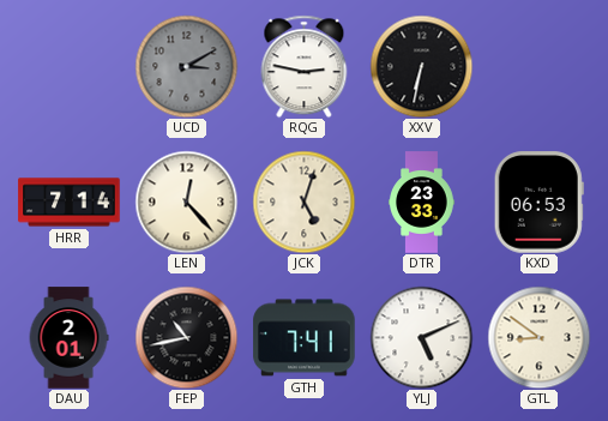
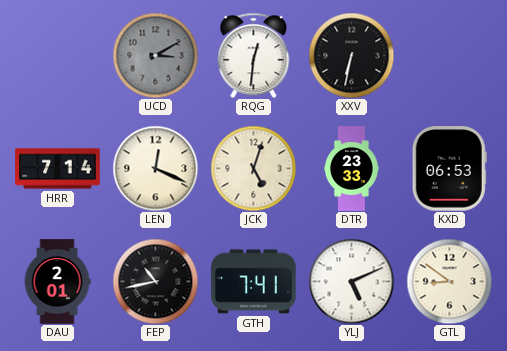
RQG: 2:47 -> 12:31
LEN: 12:23 -> 12:19
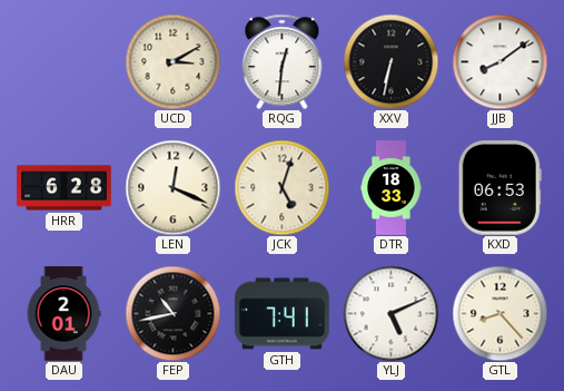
UCD dial: grey -> cream
JJB: none -> 8:09
HRR: 7:14 -> 6:28
DTR: 23:33 -> 18:33
GTL: 8:51 -> 8:23
